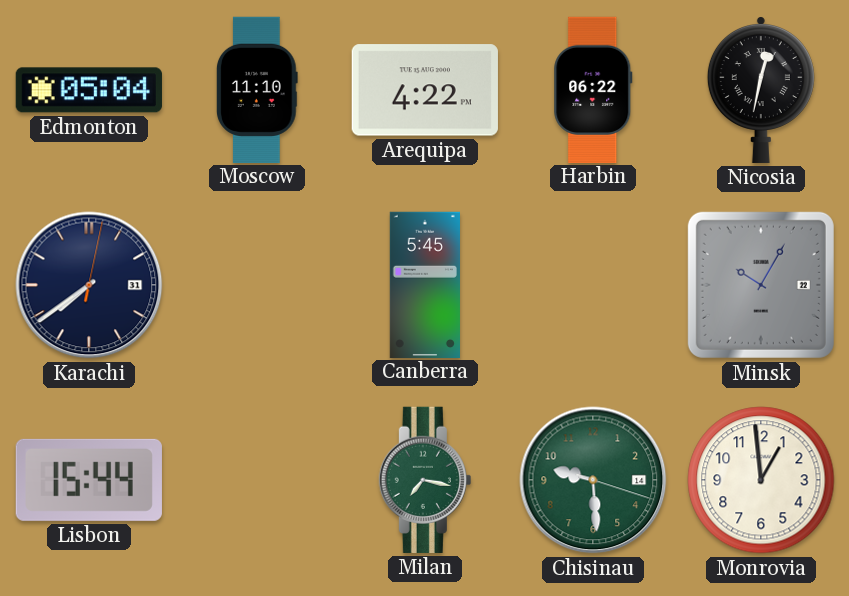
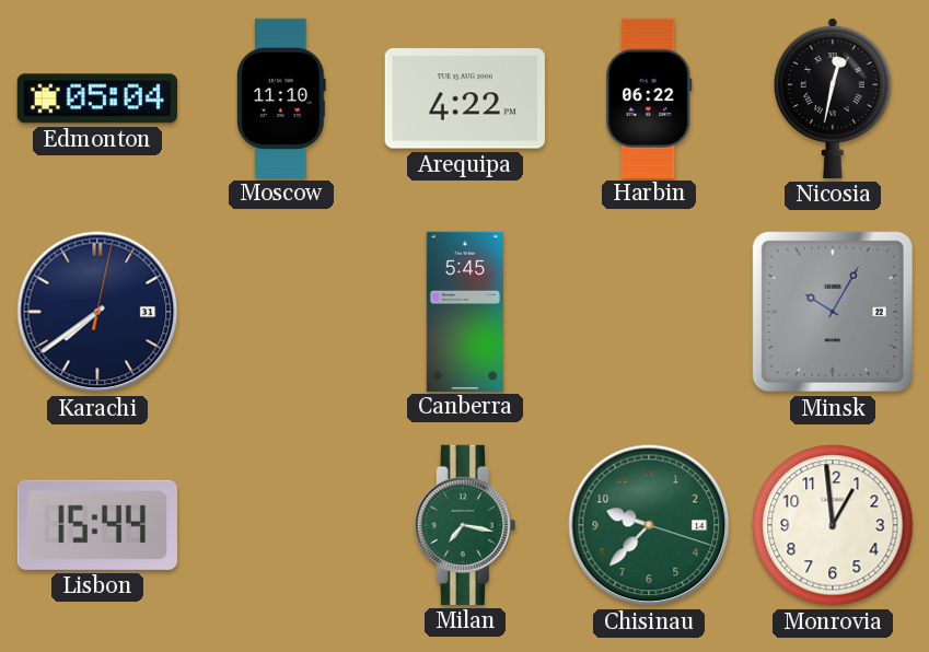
Chisinau: 9:29 -> 9:37
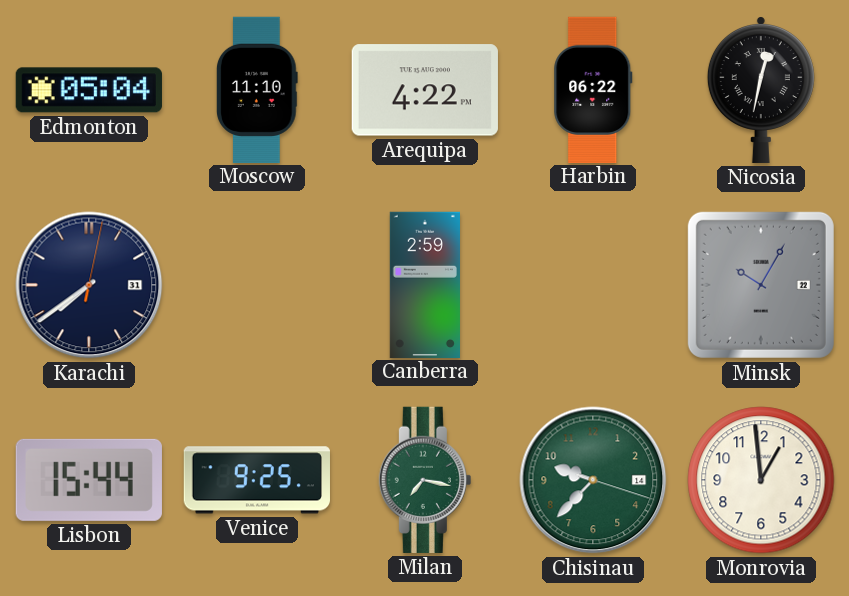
Canberra: 5:45 -> 2:59
Venice: none -> 9:25
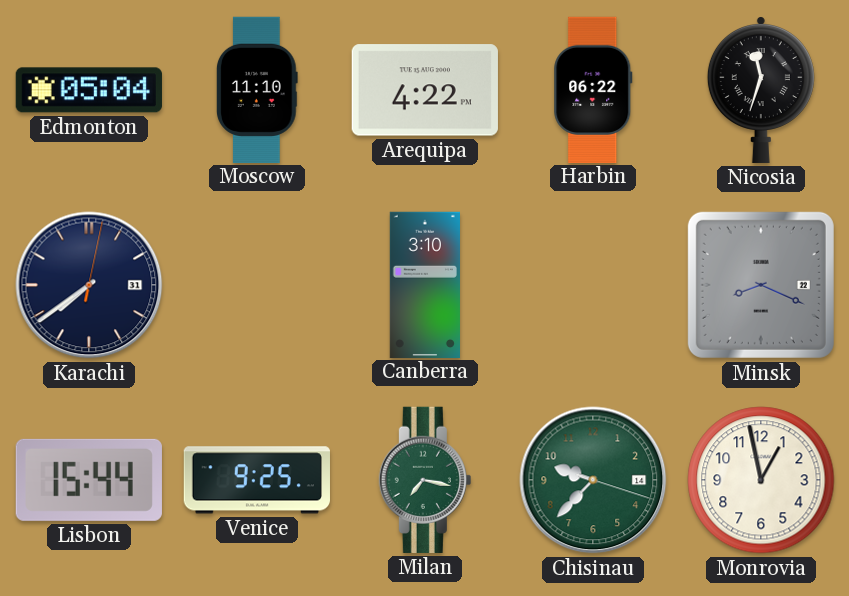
Nicosia: 12:32 -> 11:33
Canberra: 2:59 -> 3:10
Minsk: 10:05 -> 8:19
Monrovia: 12:59 -> 12:58
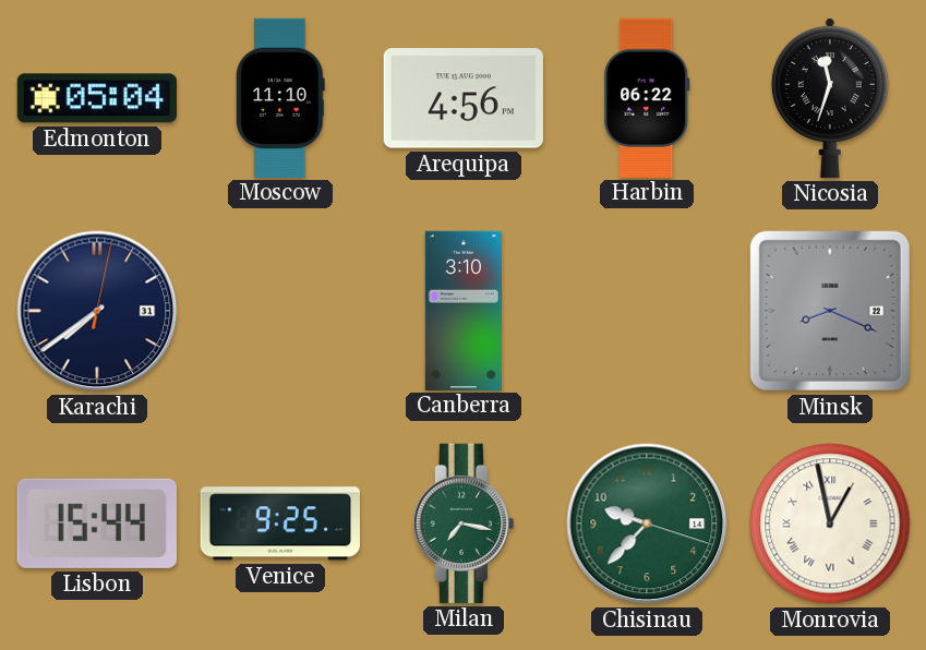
Arequipa: 4:22 -> 4:56
Monrovia numerals: Arabic -> Roman
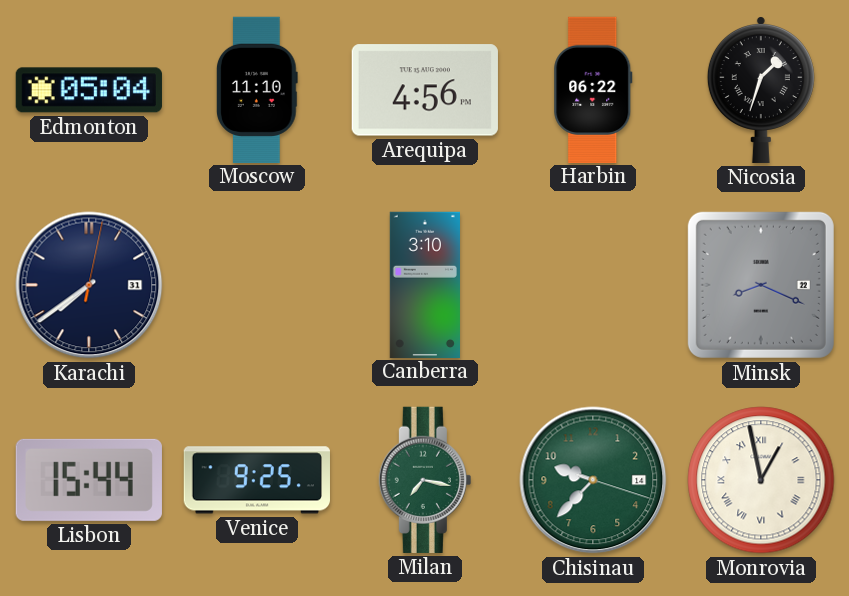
Nicosia: 11:33 -> 1:33
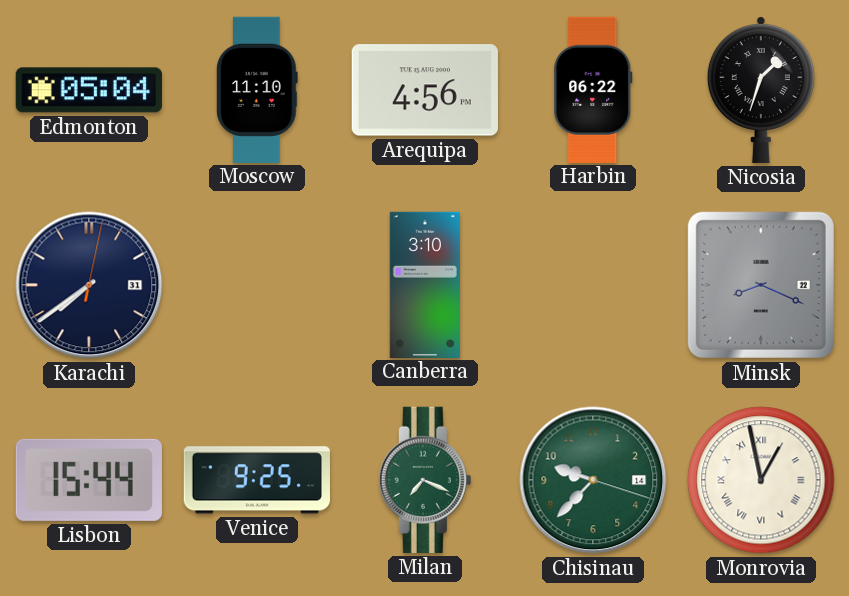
Milan: 7:17 -> 7:19
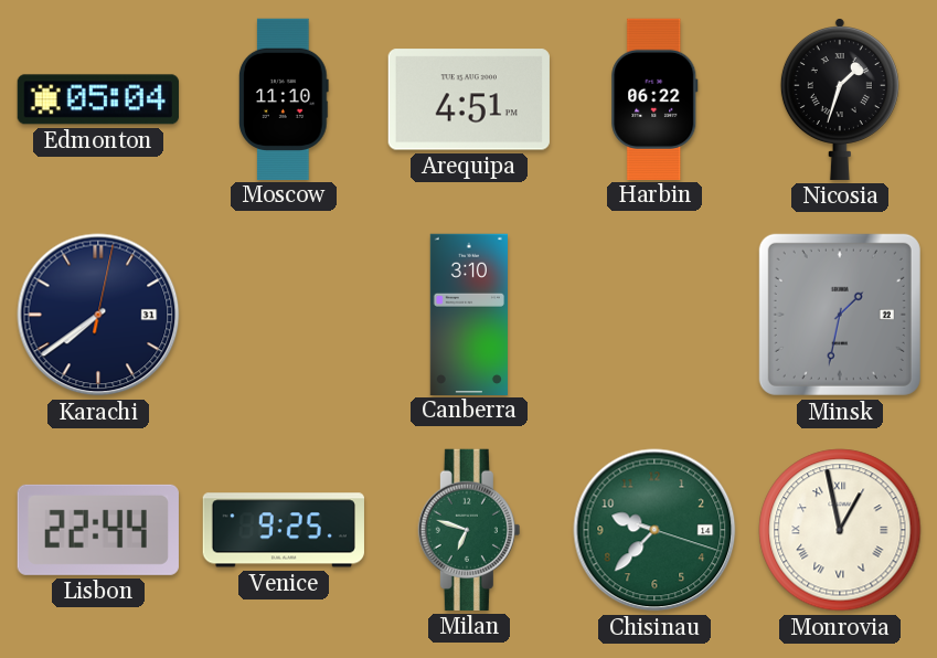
Arequipa: 4:56 -> 4:51
Minsk: 8:19 -> 1:32
Lisbon: 15:44 -> 22:44
Milan: 7:19 -> 6:48
